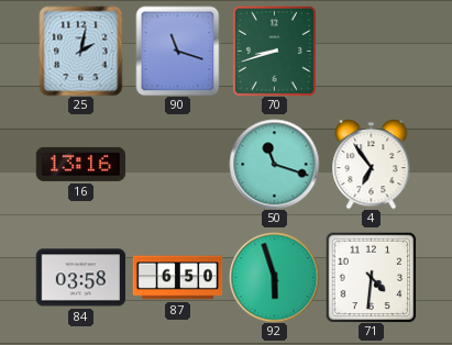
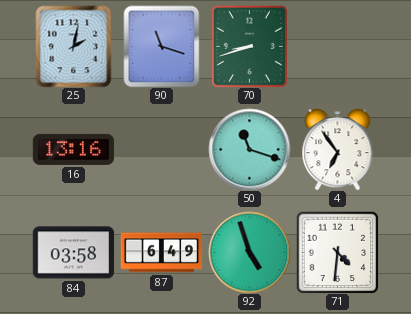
87: 6:50 -> 6:49
92: 5:57 -> 4:57
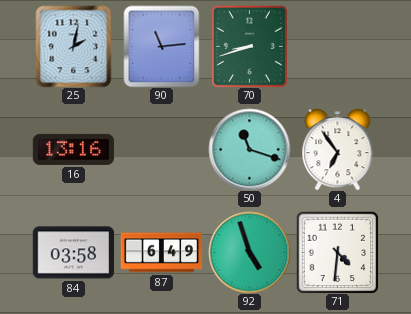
90: 11:18 -> 11:14
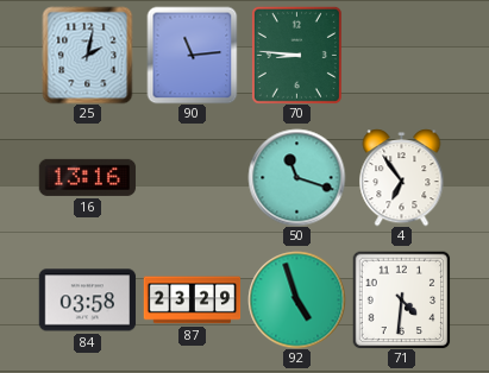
70: 8:42 -> 8:46
87: 6:49 -> 23:29
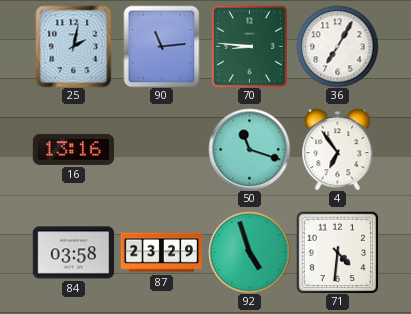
36: none -> 7:05
